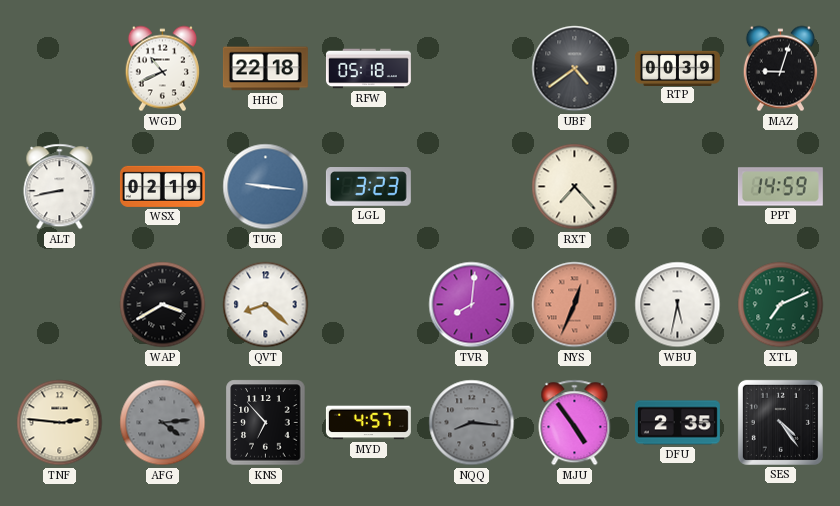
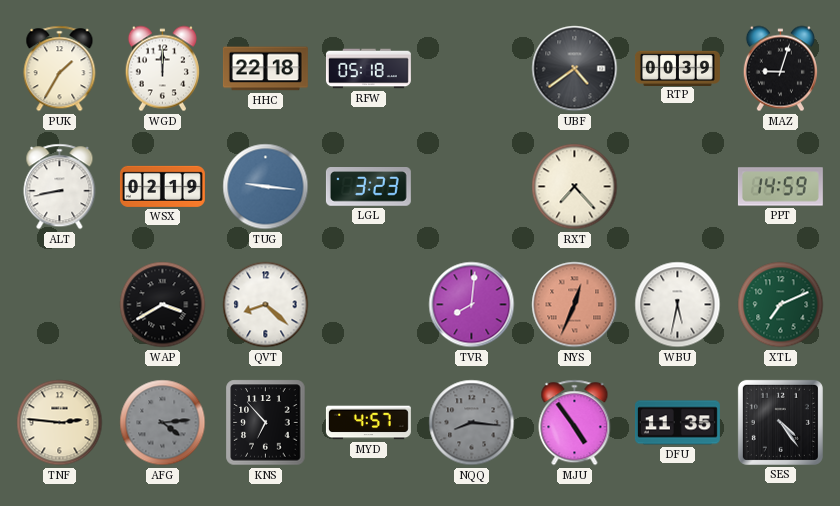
PUK: none -> 1:35
WGD: 10:41 -> 12:00
DFU: 2:35 -> 11:35
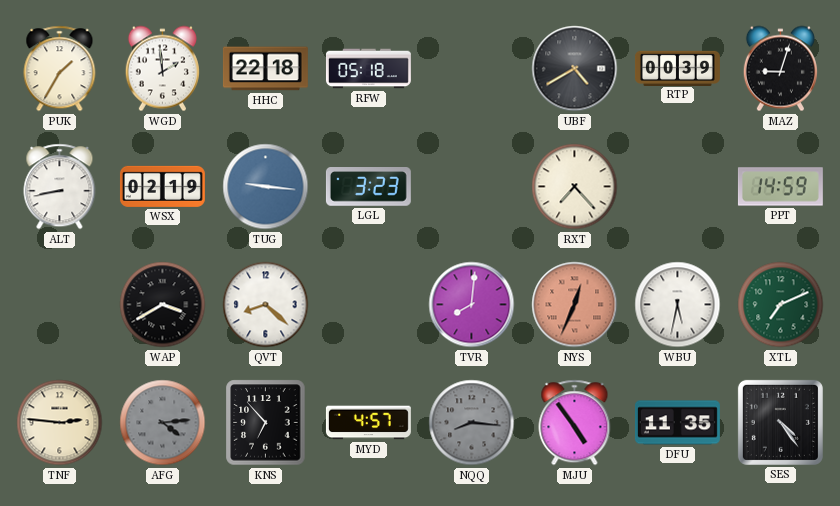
WGD: 12:00 -> 1:59
UBF: 4:39 -> 4:40
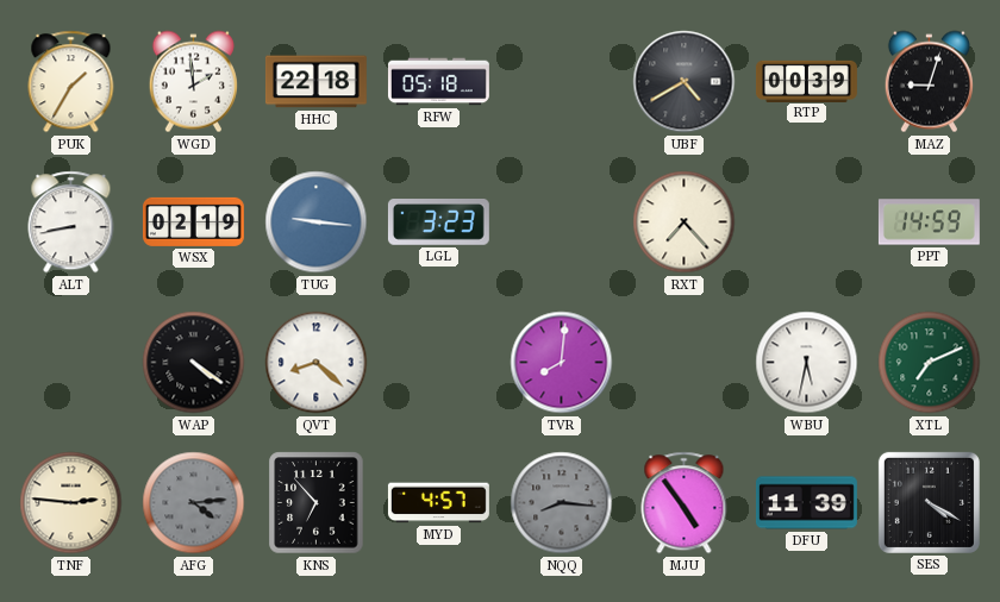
WAP: 3:40 -> 4:21
NYS: 12:34 -> none
DFU: 11:35 -> 11:39
SES: 4:24 -> 4:20
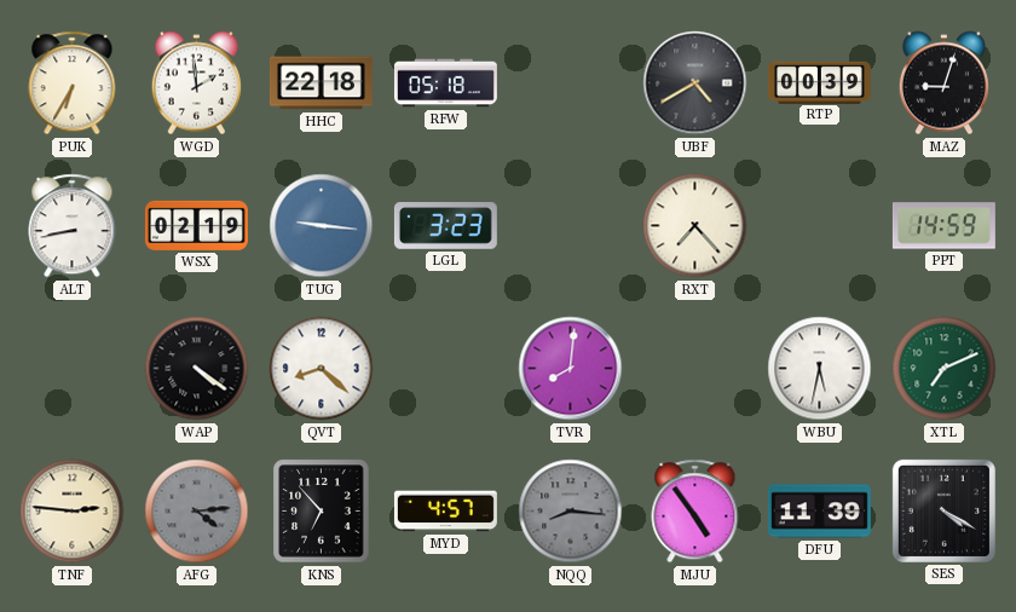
PUK: 1:35 -> 6:35
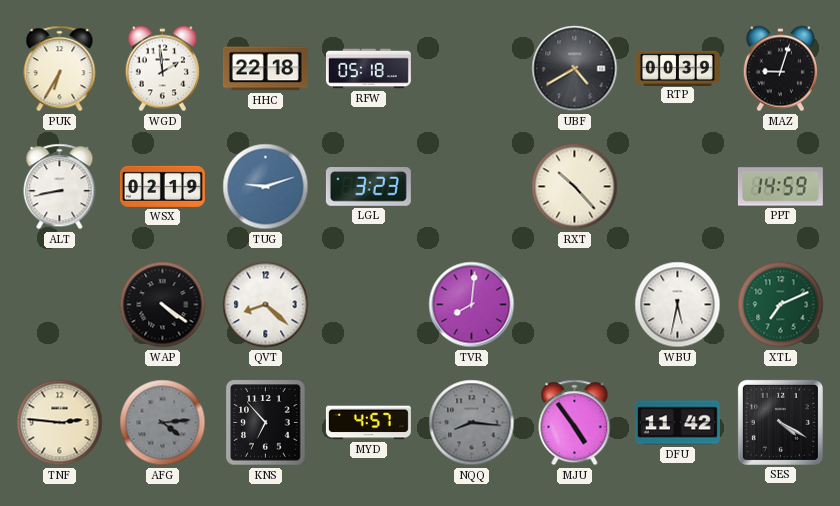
TUG: 9:16 -> 9:12
RXT: 7:23 -> 10:23
DFU: 11:39 -> 11:42
